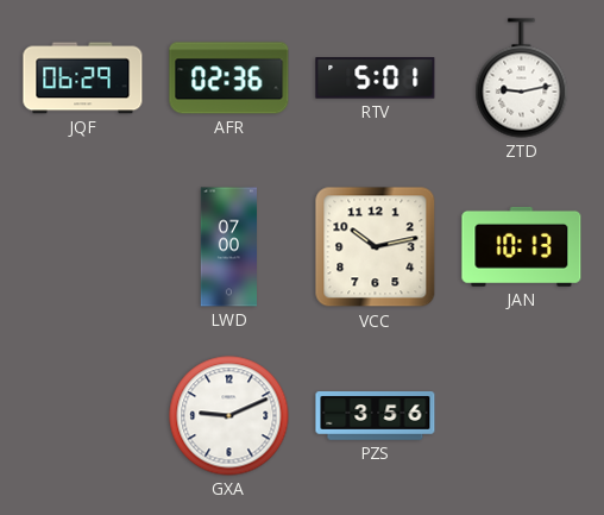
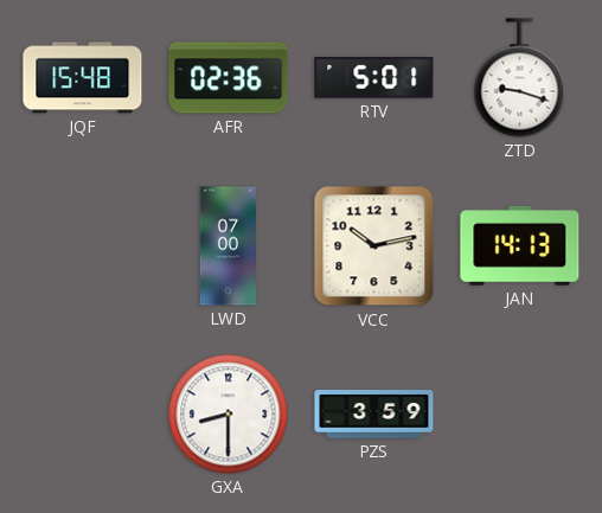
JQF: 06:29 -> 15:48
ZTD: 9:13 -> 9:18
JAN: 10:13 -> 14:13
GXA: 9:11 -> 8:30
PZS: 3:56 -> 3:59
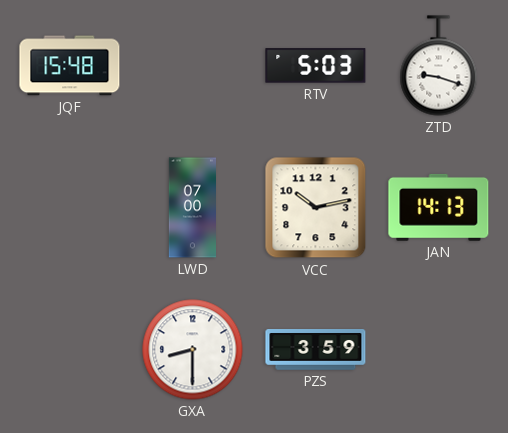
AFR: 02:36 -> none
RTV: 5:01 -> 5:03
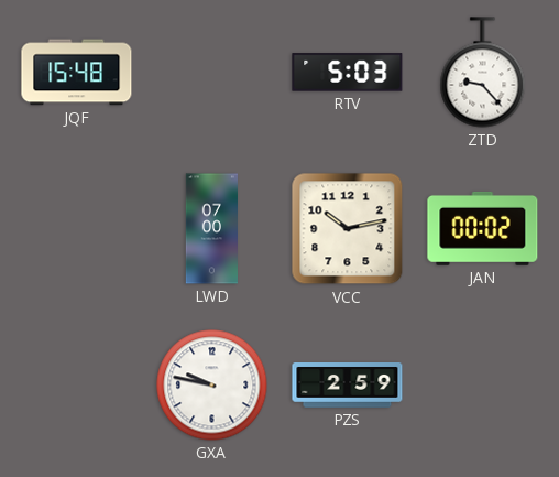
ZTD: 9:18 -> 9:23
JAN: 14:13 -> 00:02
GXA: 8:30 -> 9:47
PZS: 3:59 -> 2:59
